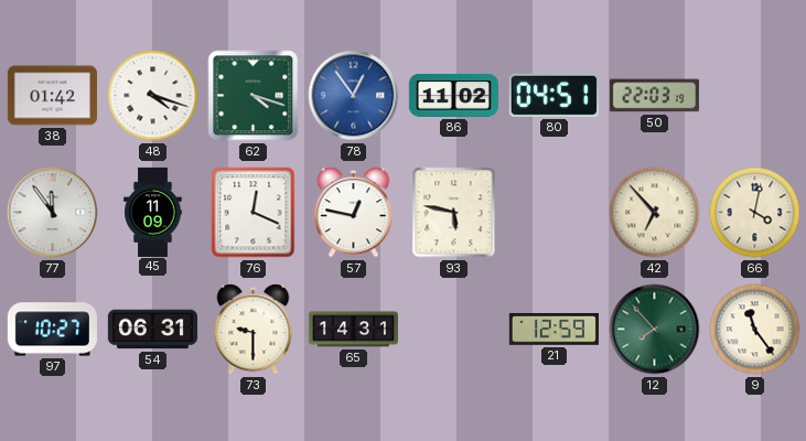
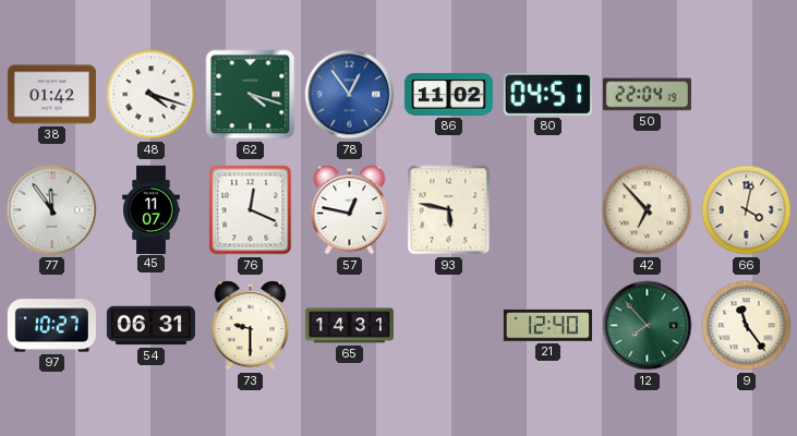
50: 22:03 -> 22:04
45: 11:09 -> 11:07
21: 12:59 -> 12:40
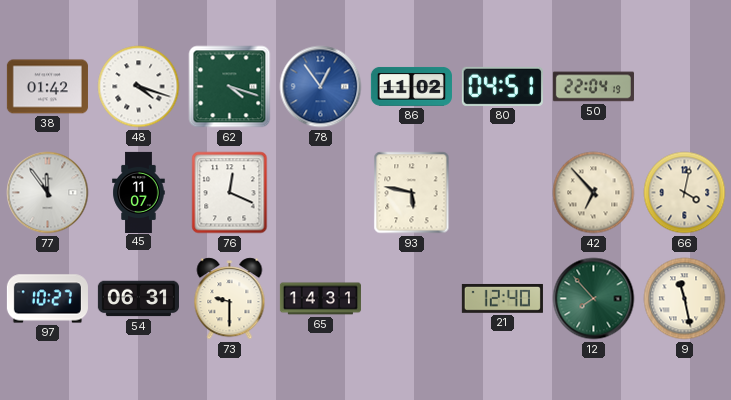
57: 12:47 -> none
9: 11:24 -> 11:28
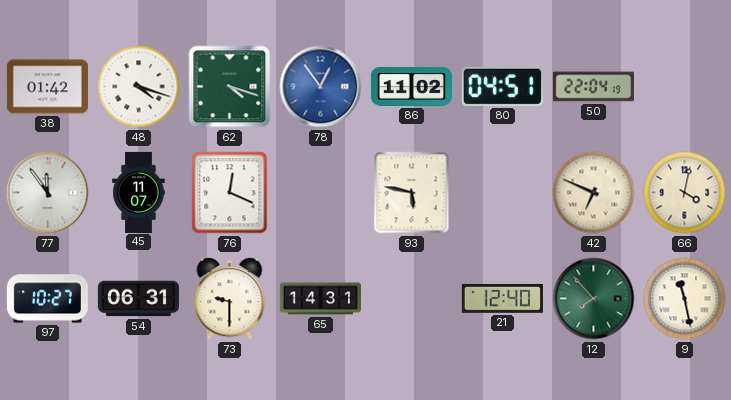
42: 6:53 -> 6:49
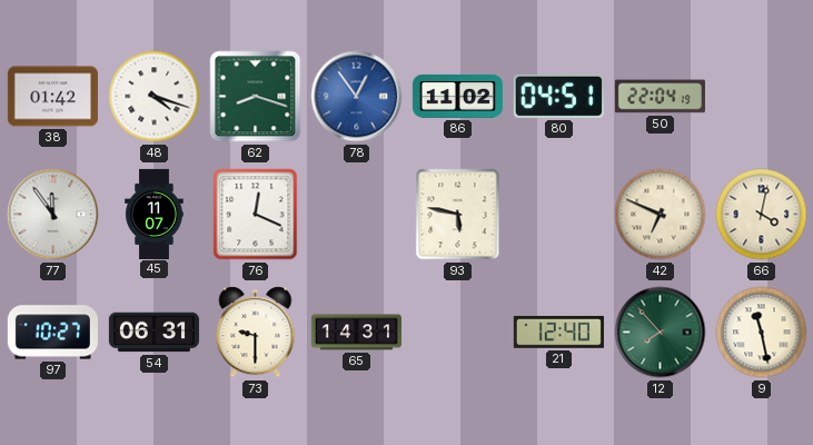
62: 4:18 -> 8:18
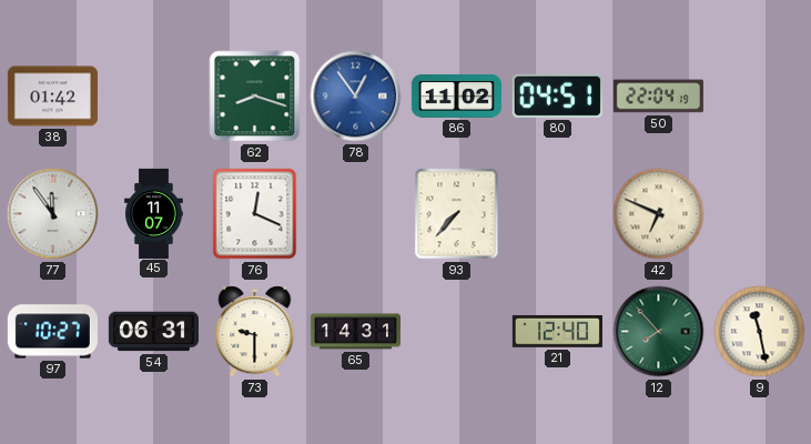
48: 4:18 -> none
93: 5:47 -> 7:37
66: 4:02 -> none
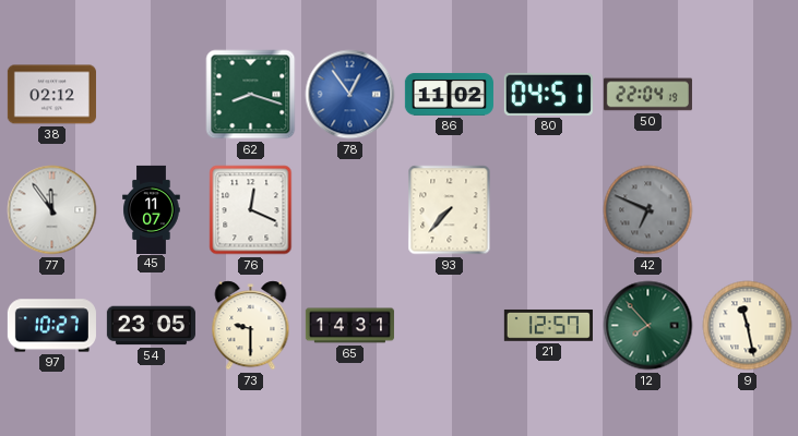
38: 01:42 -> 02:12
42 dial: cream -> grey
54: 06:31 -> 23:05
21: 12:40 -> 12:57
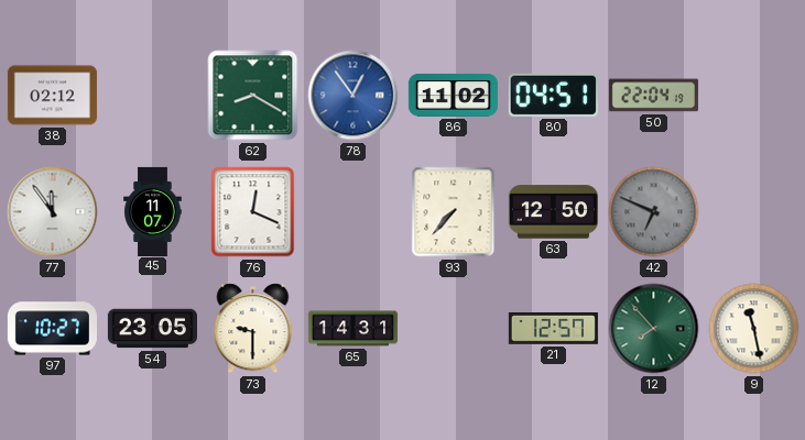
62: 8:18 -> 8:20
63: none -> 12:50
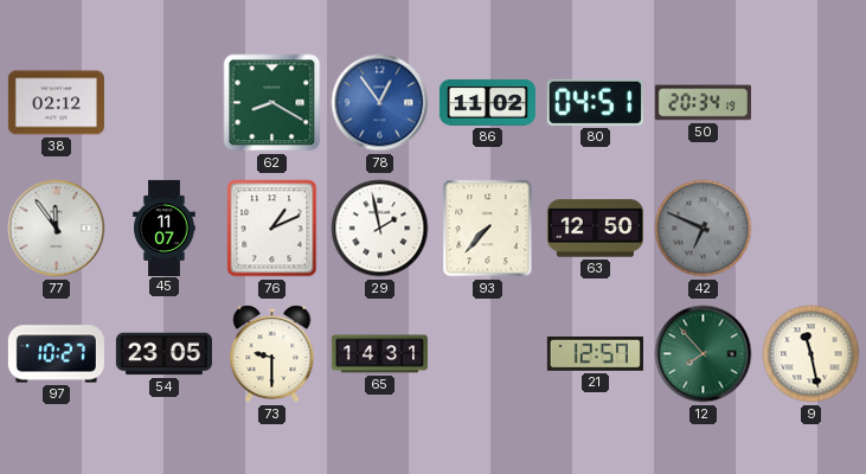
50: 22:04 -> 20:34
76: 12:19 -> 1:11
29: none -> 1:58
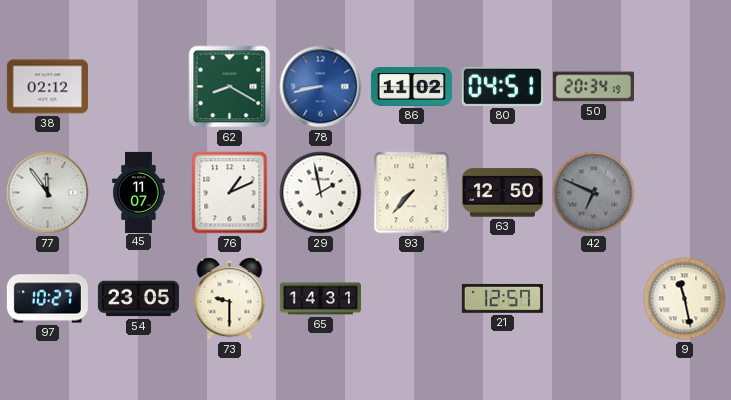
78: 12:54 -> 8:43
12: 7:53 -> none
